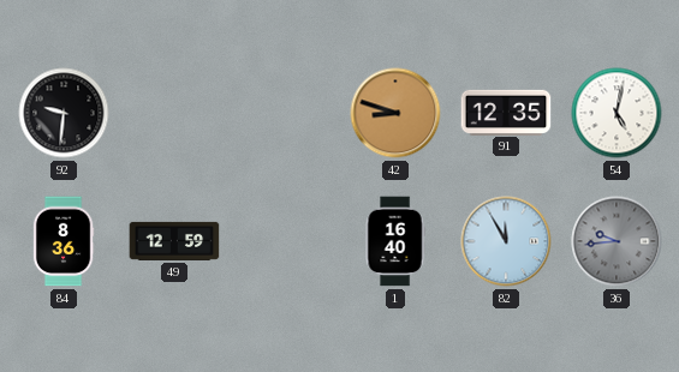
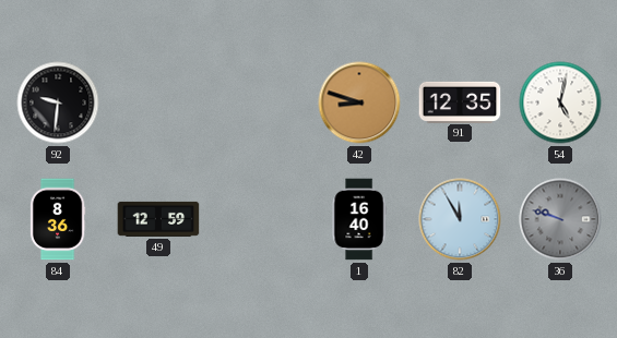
36: 9:44 -> 9:48
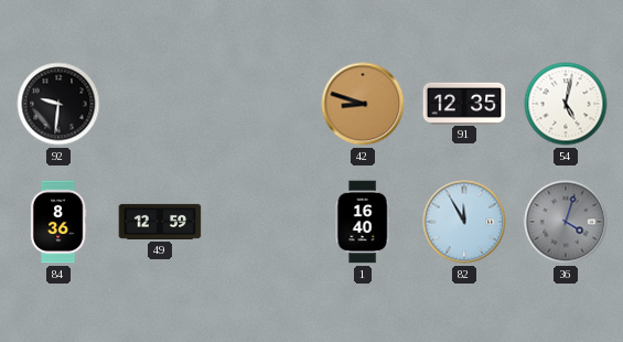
36: 9:48 -> 4:03
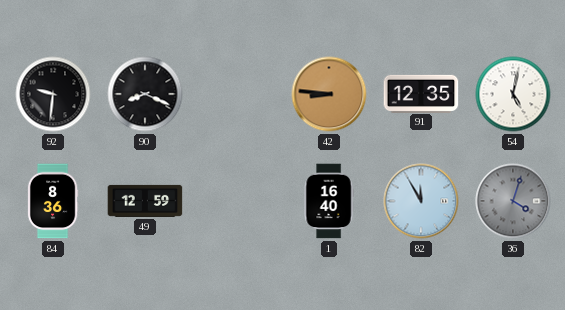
90: none -> 8:19
42: 8:48 -> 8:46
